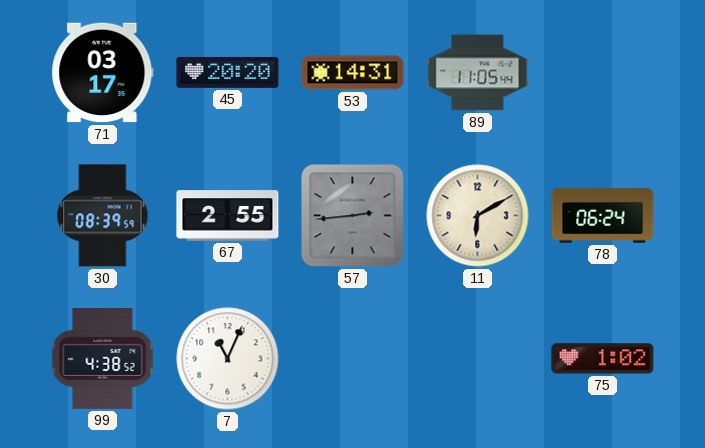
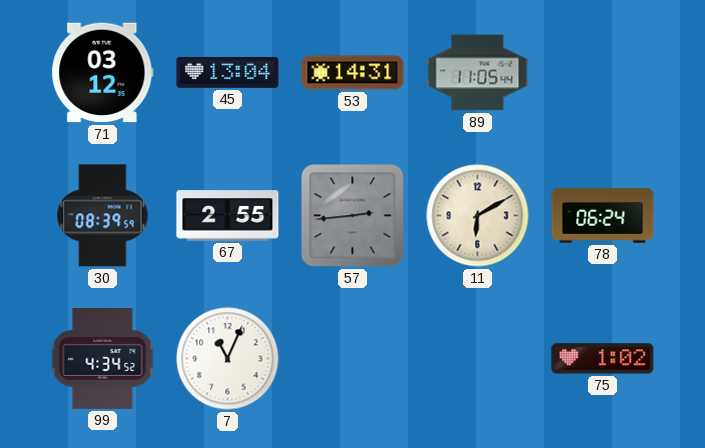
71: 03:17 -> 03:12
45: 20:20 -> 13:04
99: 4:38 -> 4:34
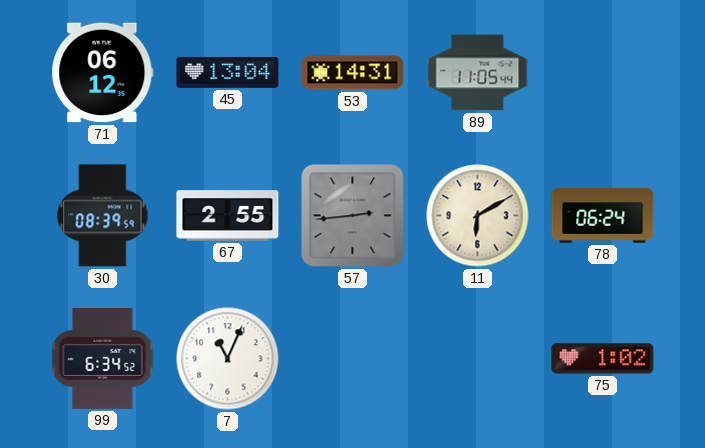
71: 03:12 -> 06:12
99: 4:34 -> 6:34
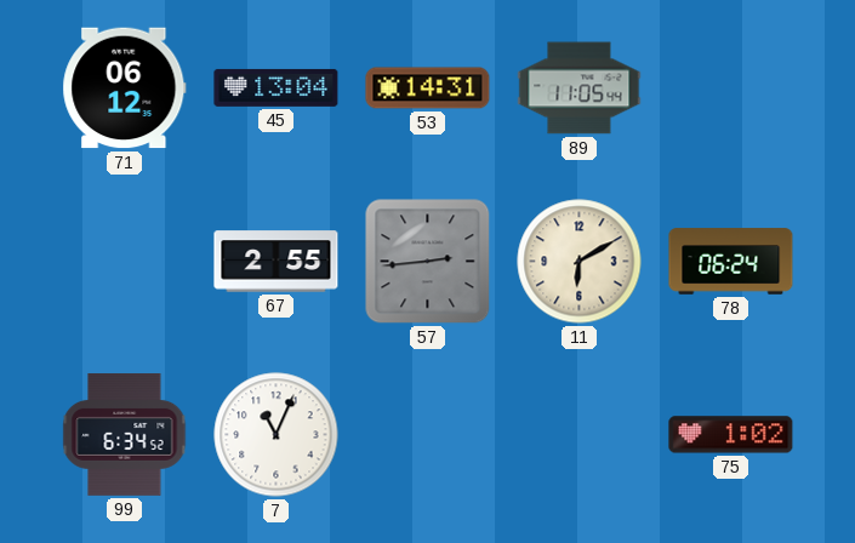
30: 08:39 -> none
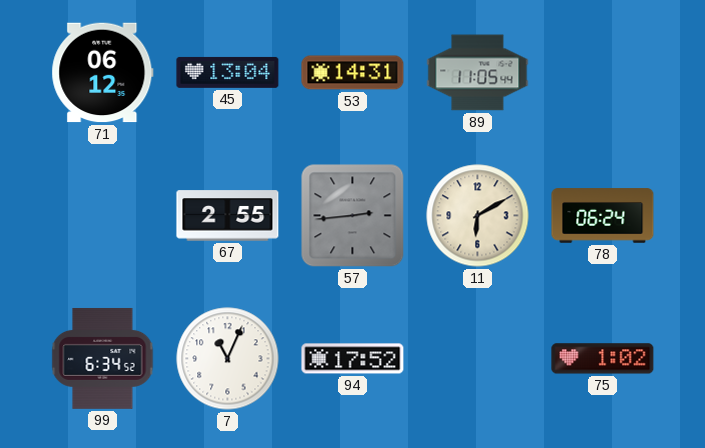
94: none -> 17:52
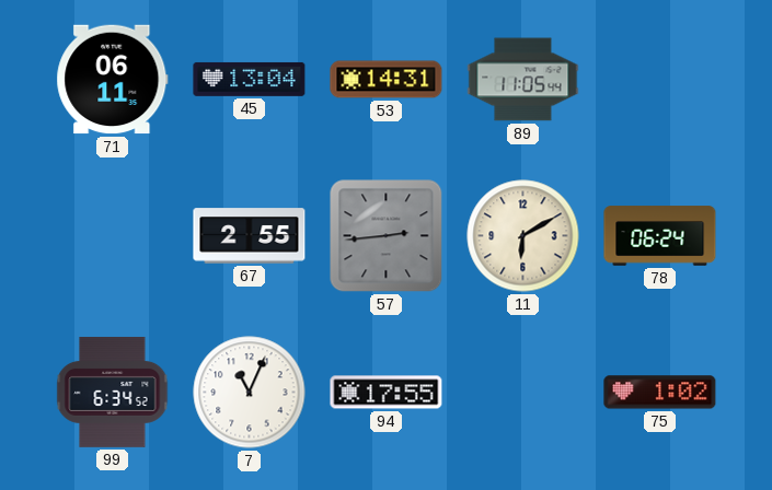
71: 06:12 -> 06:11
94: 17:52 -> 17:55
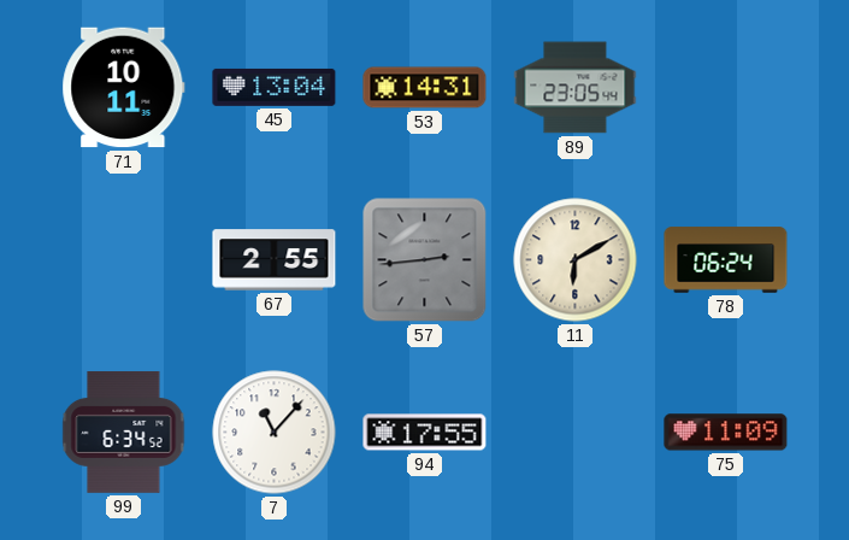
71: 06:11 -> 10:11
89: 11:05 -> 23:05
7: 11:04 -> 11:07
75: 1:02 -> 11:09
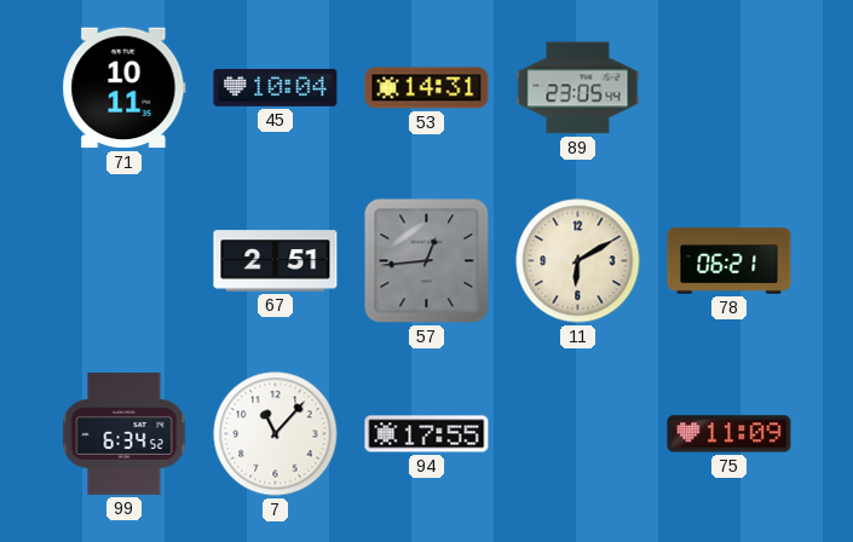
45: 13:04 -> 10:04
67: 2:55 -> 2:51
57: 2:44 -> 12:44
78: 06:24 -> 06:21
